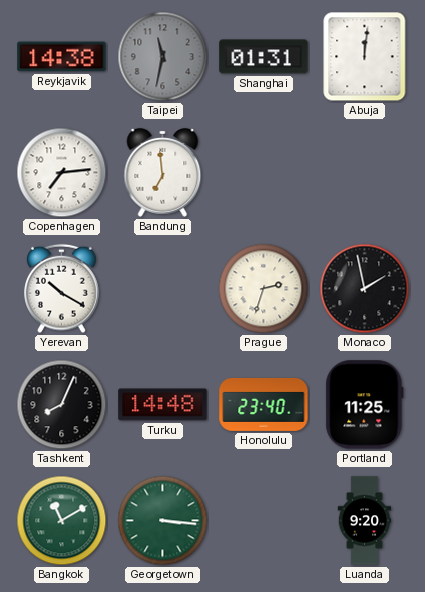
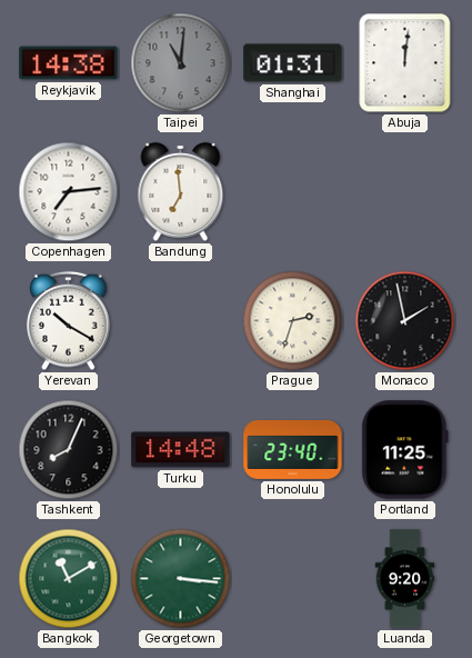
Taipei: 11:32 -> 11:01
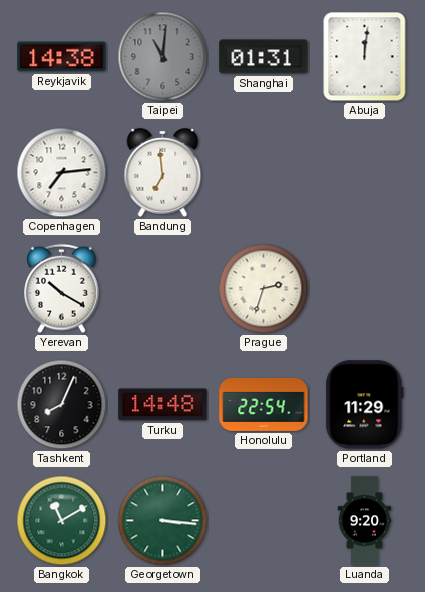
Monaco: 1:58 -> none
Honolulu: 23:40 -> 22:54
Portland: 11:25 -> 11:29
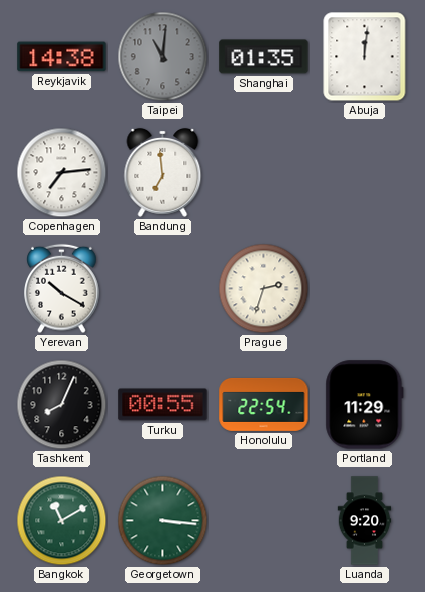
Shanghai: 01:31 -> 01:35
Turku: 14:48 -> 00:55
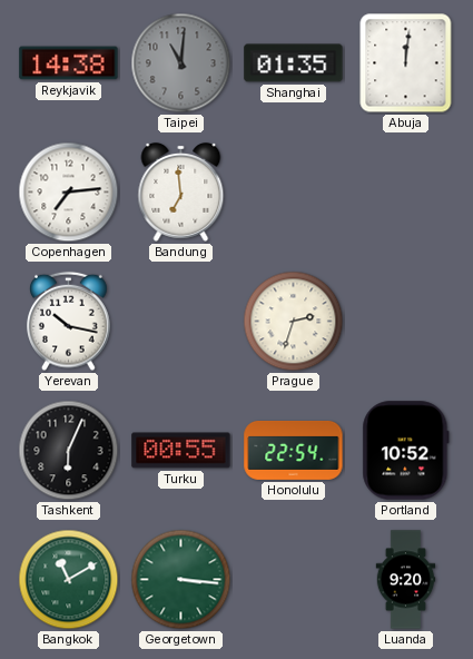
Yerevan: 10:20 -> 10:17
Tashkent: 8:04 -> 6:04
Portland: 11:29 -> 10:52
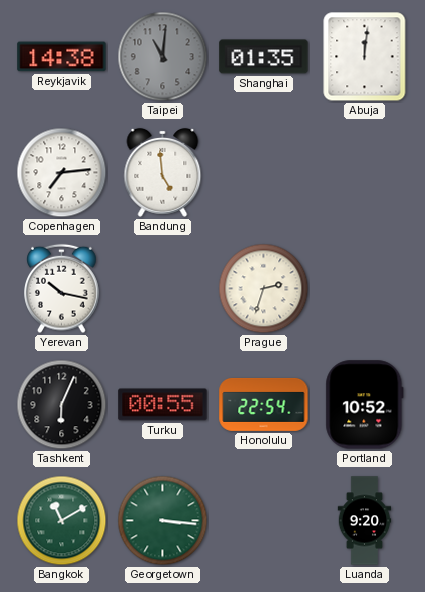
Bandung: 6:59 -> 4:59
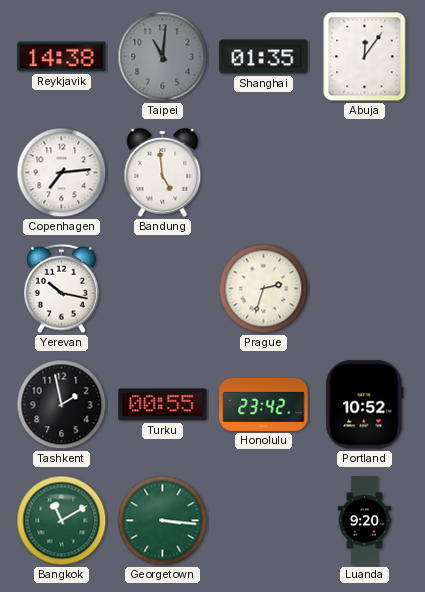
Abuja: 12:01 -> 12:06
Tashkent: 6:04 -> 1:58
Honolulu: 22:54 -> 23:42
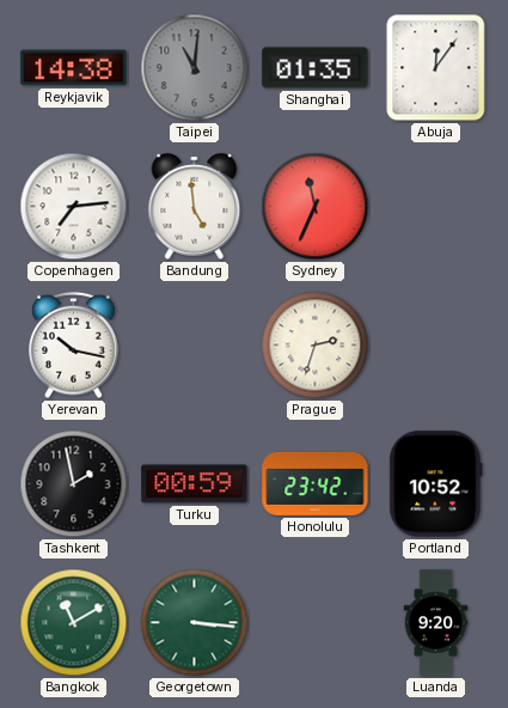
Sydney: none -> 11:34
Turku: 00:55 -> 00:59
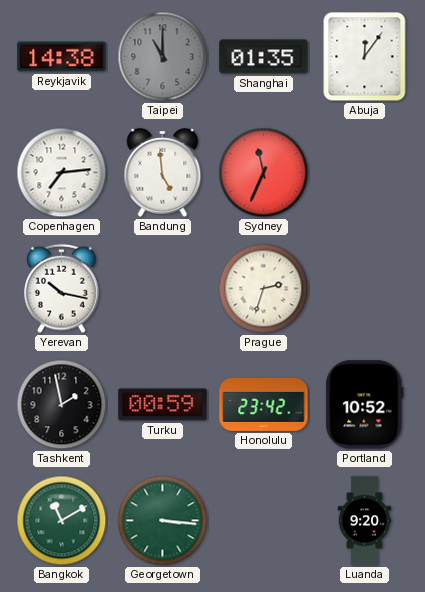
Taipei: 11:01 -> 11:00
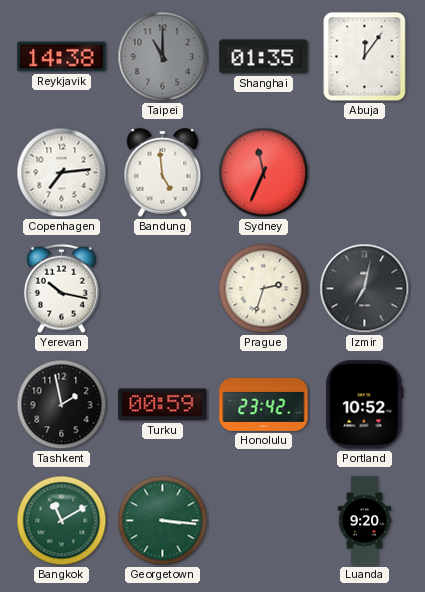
Izmir: none -> 7:02
